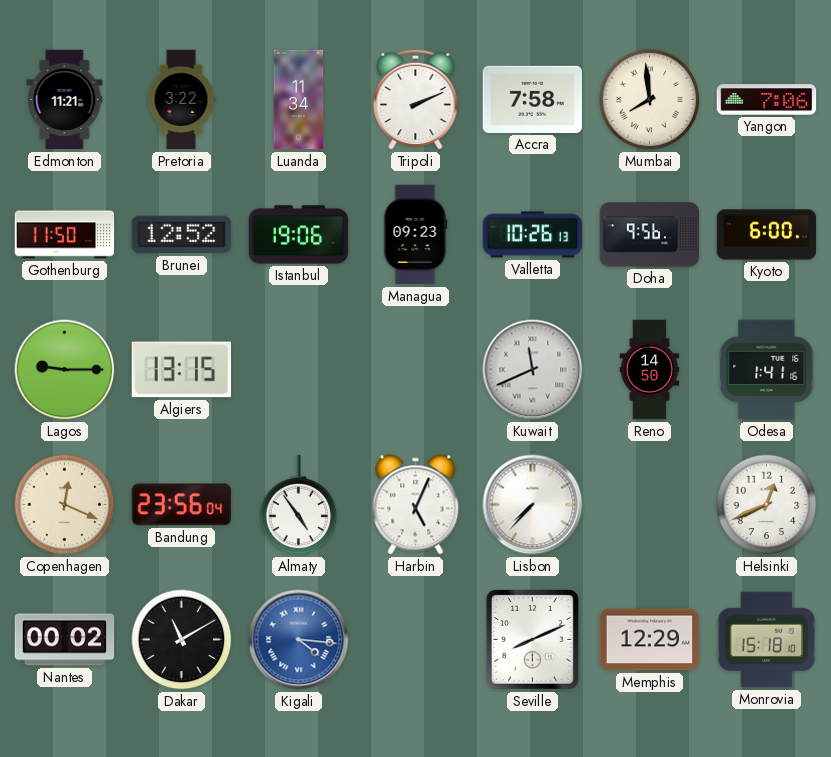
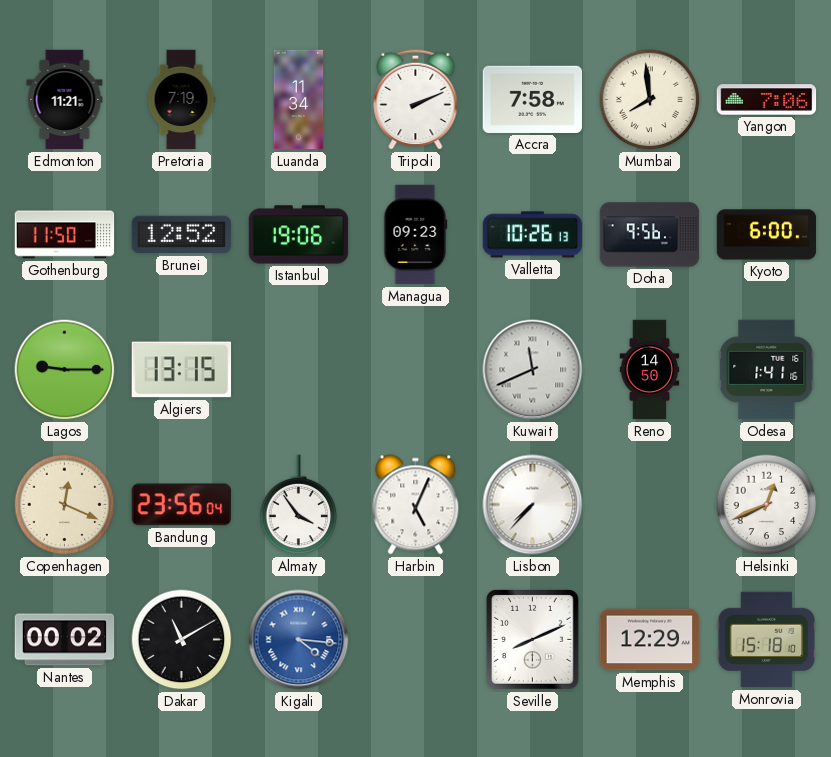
Pretoria: 3:22 -> 7:19
Almaty: 4:54 -> 3:54
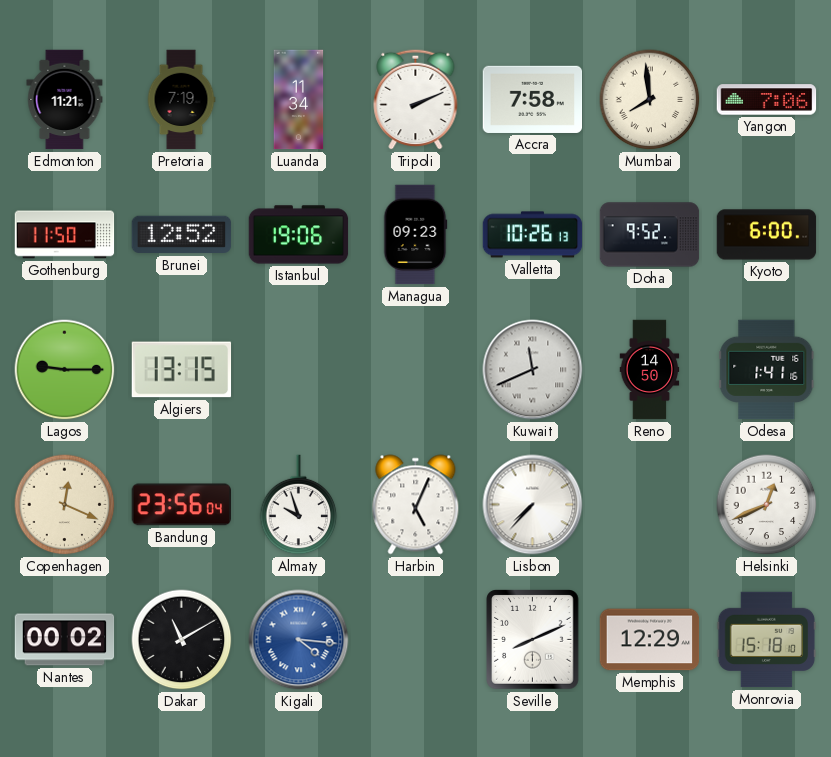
Doha: 9:56 -> 9:52
Almaty: 3:54 -> 9:57
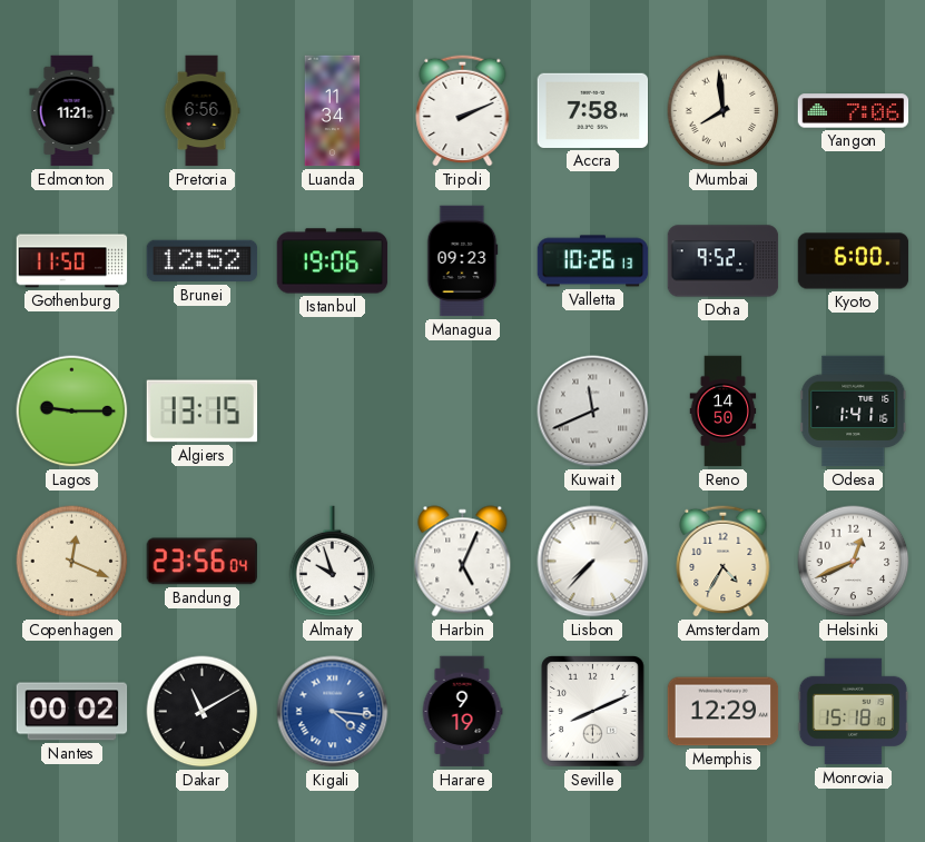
Pretoria: 7:19 -> 6:56
Amsterdam: none -> 4:35
Harare: none -> 9:19
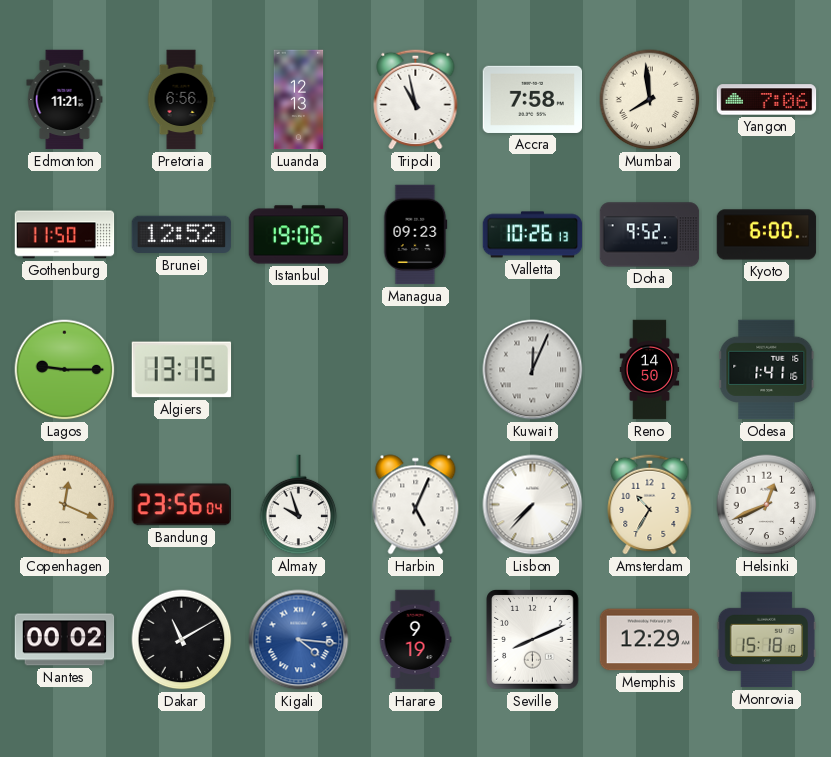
Luanda: 11:34 -> 12:13
Tripoli: 2:11 -> 10:58
Kuwait: 11:41 -> 12:04
Amsterdam: 4:35 -> 10:35
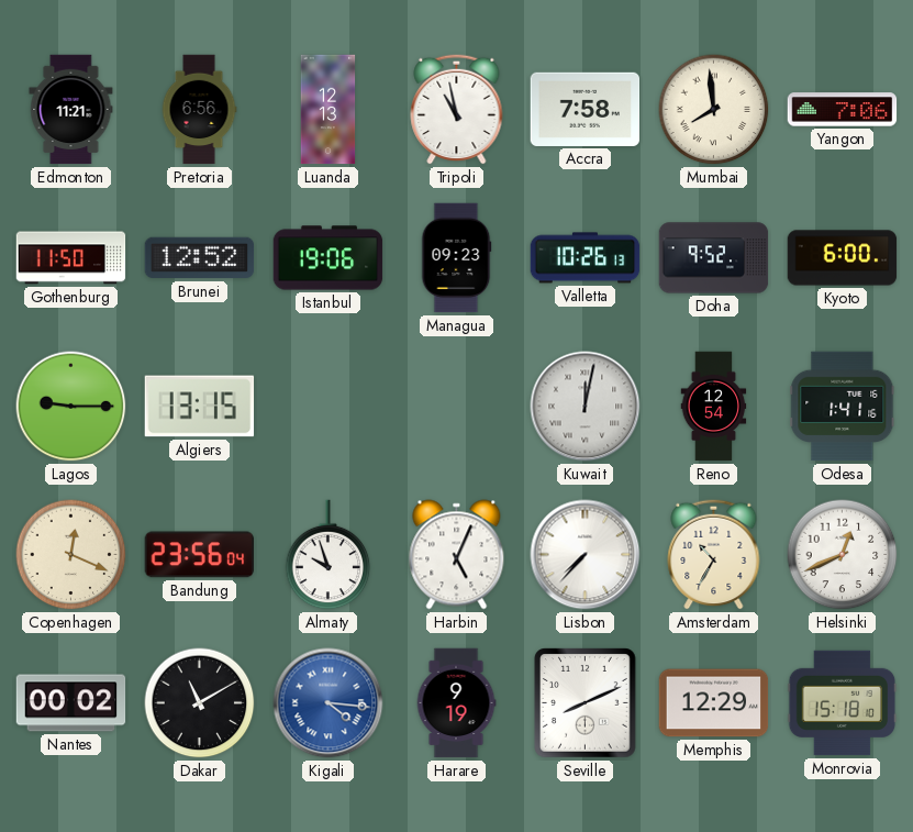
Kuwait: 12:04 -> 12:02
Reno: 14:50 -> 12:54
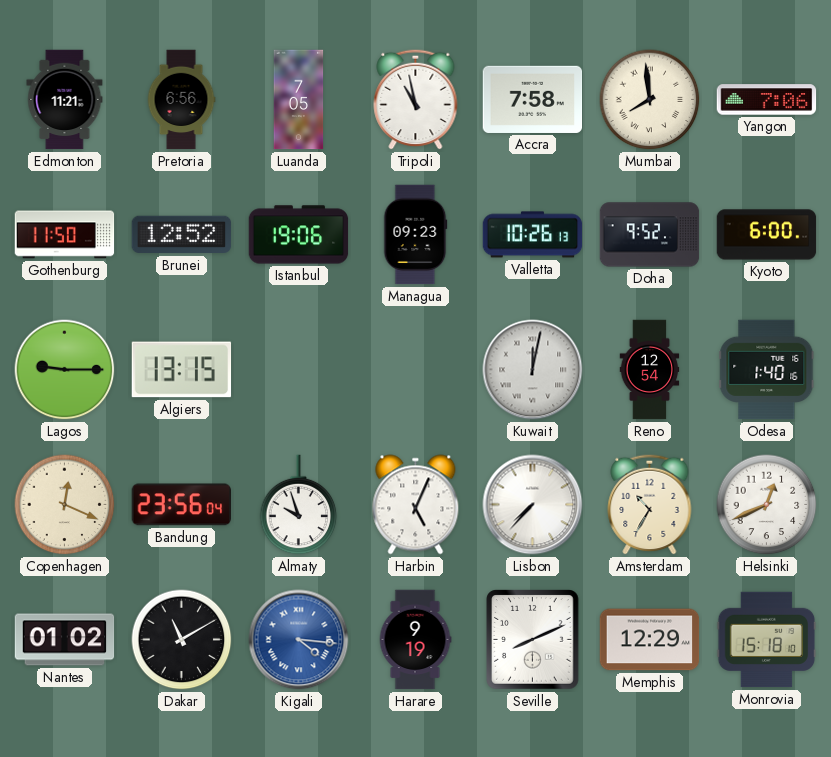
Luanda: 12:13 -> 7:05
Odesa: 1:41 -> 1:40
Nantes: 00:02 -> 01:02
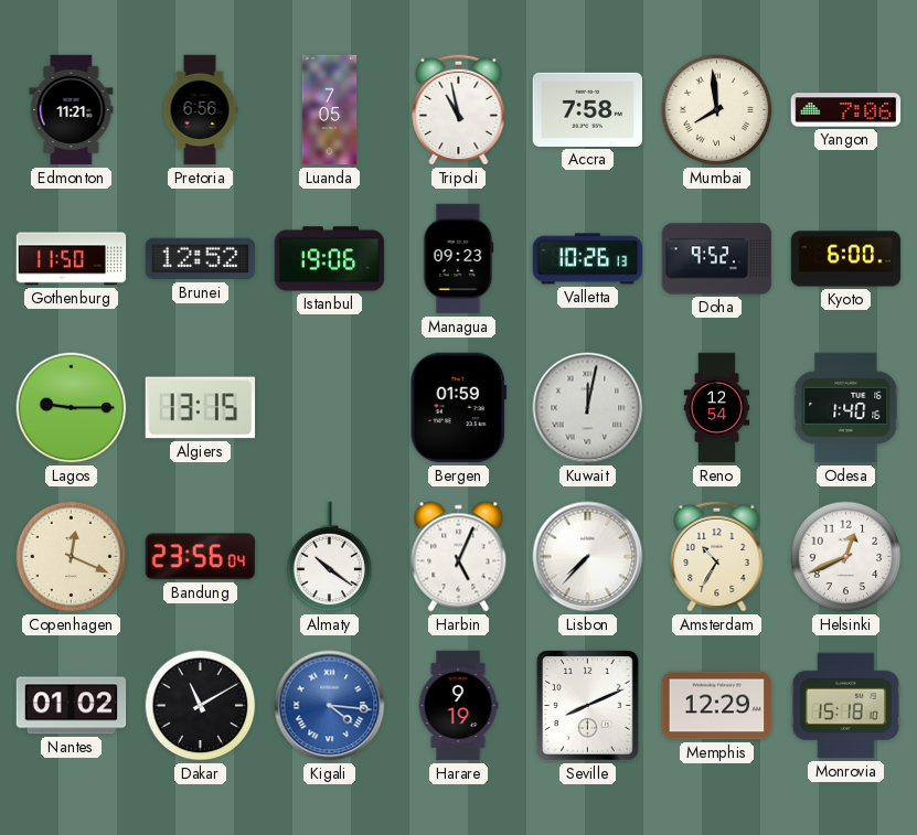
Bergen: none -> 01:59
Almaty: 9:57 -> 10:21
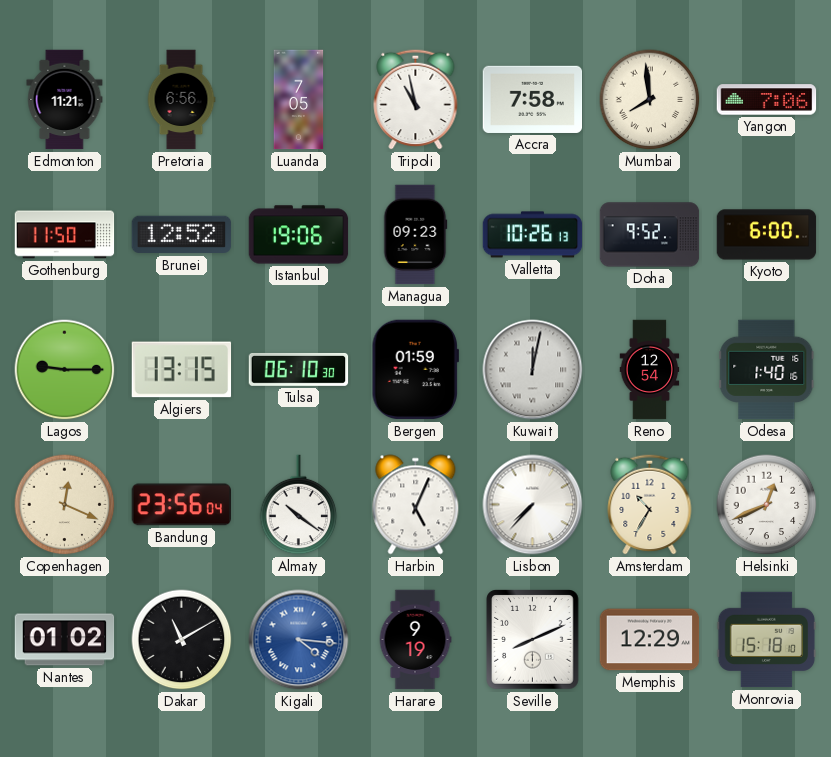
Tulsa: none -> 06:10
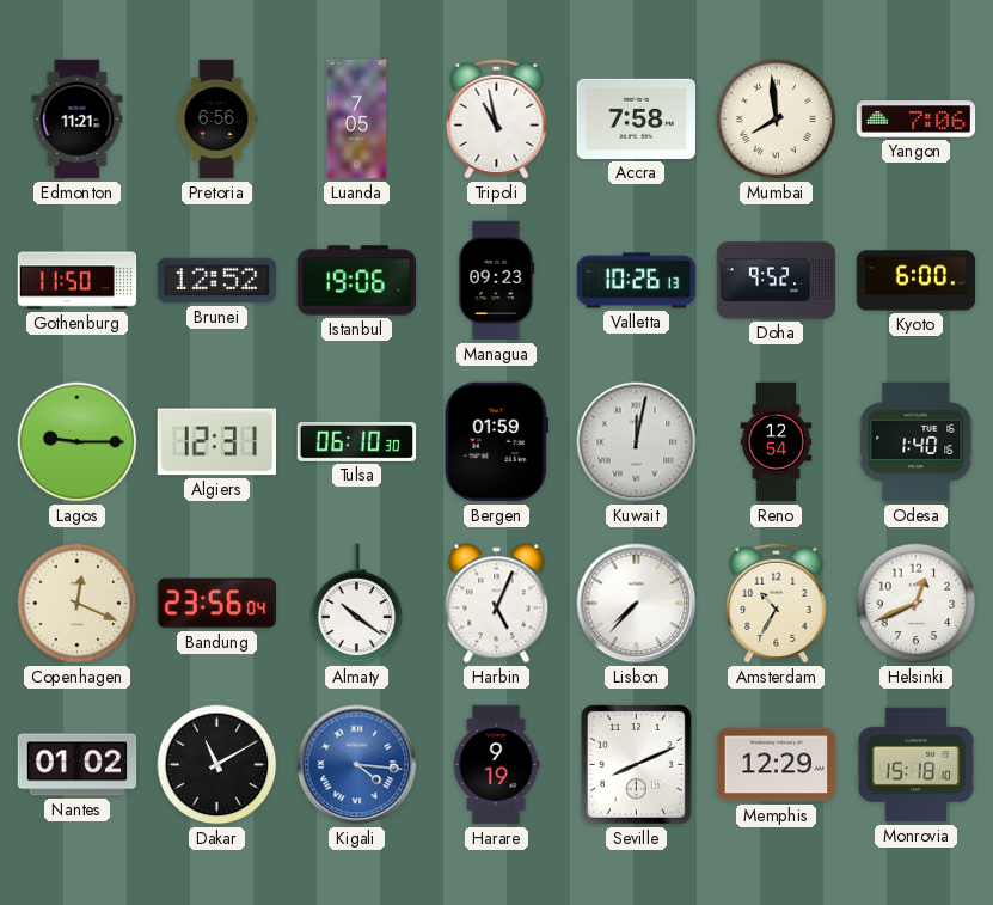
Algiers: 13:15 -> 12:31
